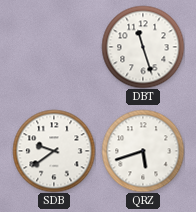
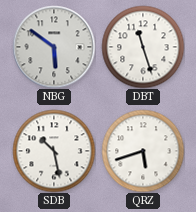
NBG: none -> 5:51
SDB: 9:39 -> 10:28
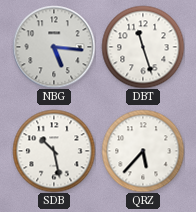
NBG: 5:51 -> 5:16
QRZ: 5:42 -> 5:37
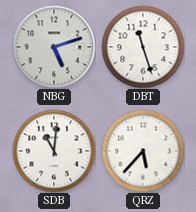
NBG: 5:16 -> 5:12
SDB: 10:28 -> 11:01
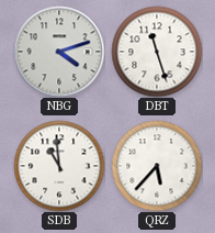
NBG: 5:12 -> 4:12
SDB: 11:01 -> 10:59
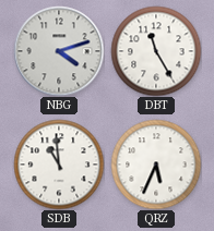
DBT: 11:27 -> 11:25
QRZ: 5:37 -> 5:34
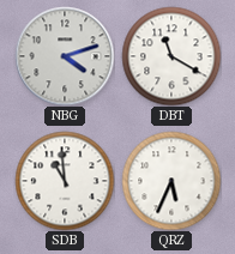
DBT: 11:25 -> 11:20
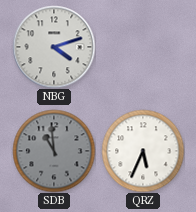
DBT: 11:20 -> none
SDB dial: white -> grey
